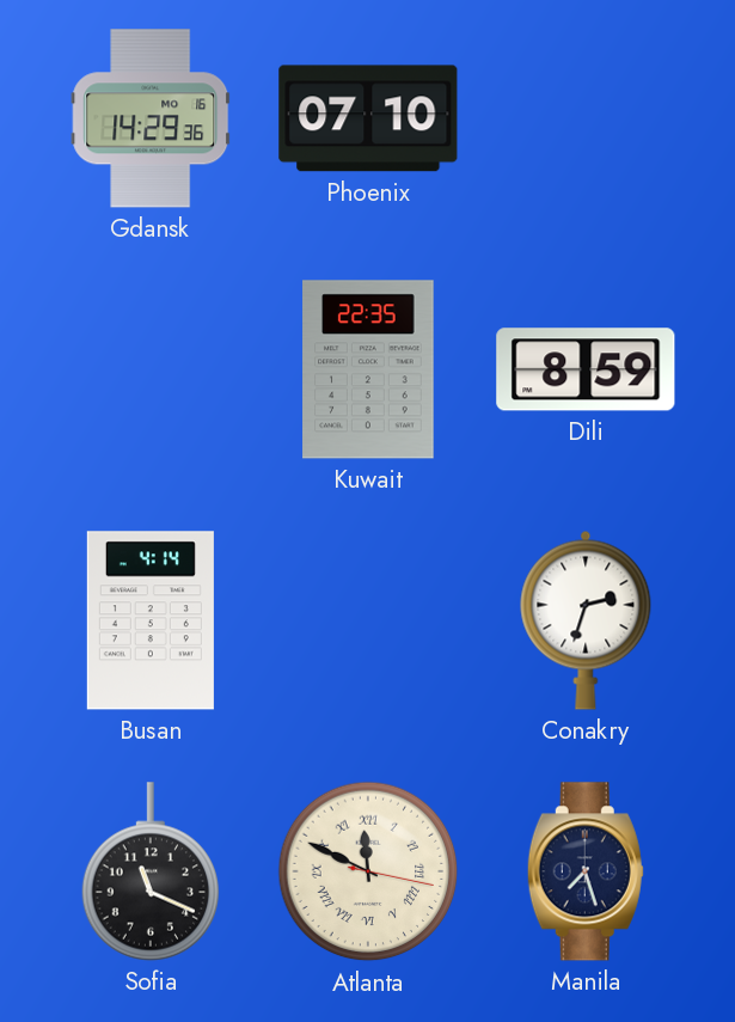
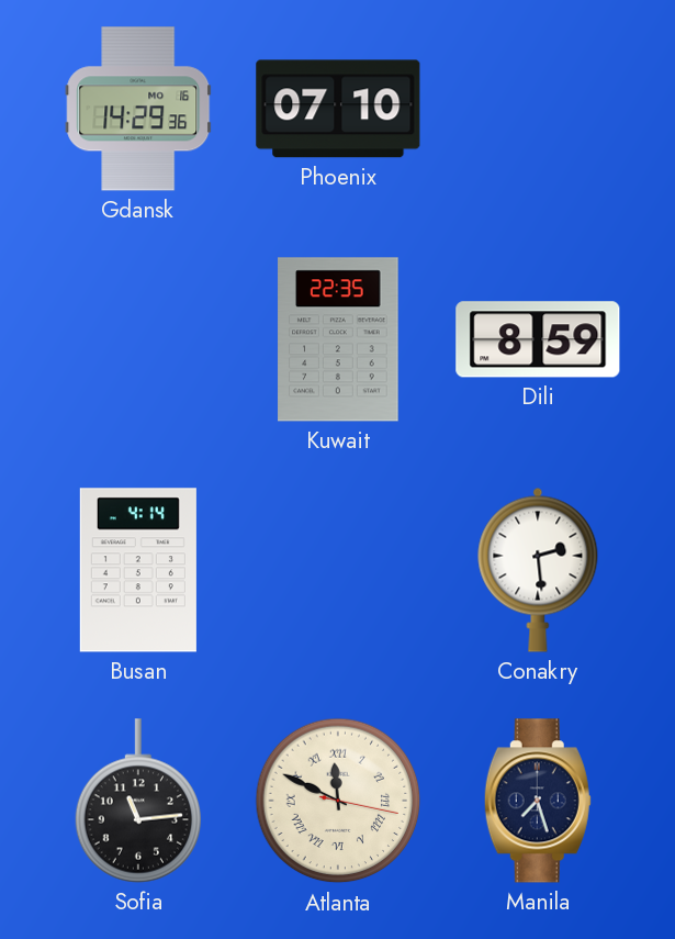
Conakry: 2:33 -> 2:29
Sofia: 11:19 -> 11:14
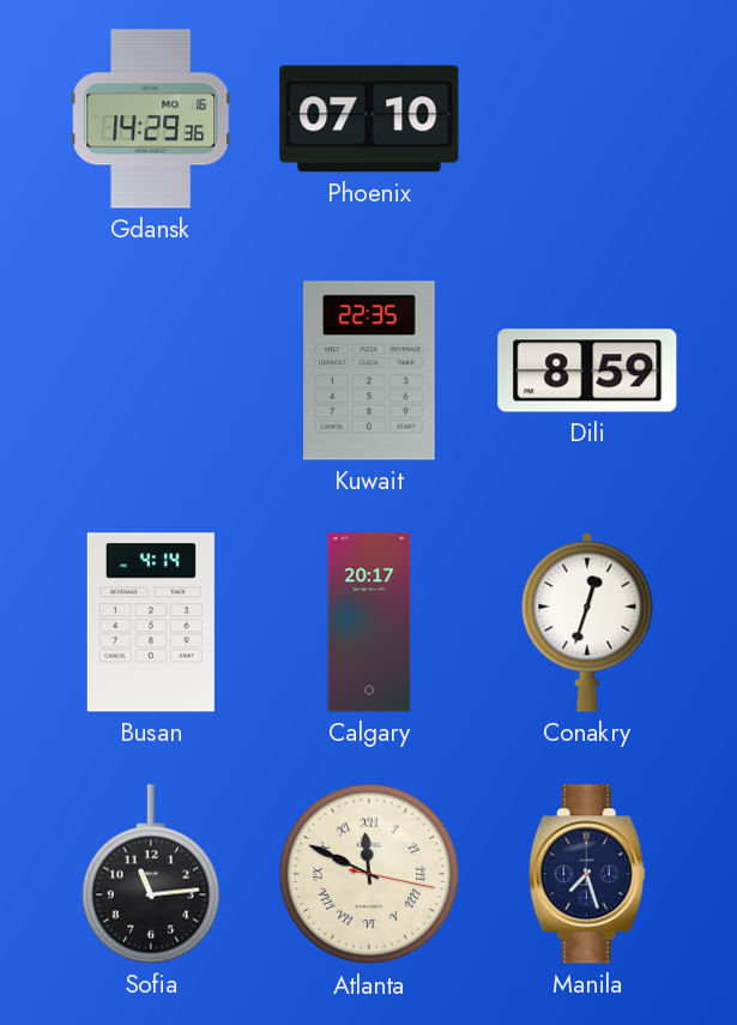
Calgary: none -> 20:17
Conakry: 2:29 -> 12:33
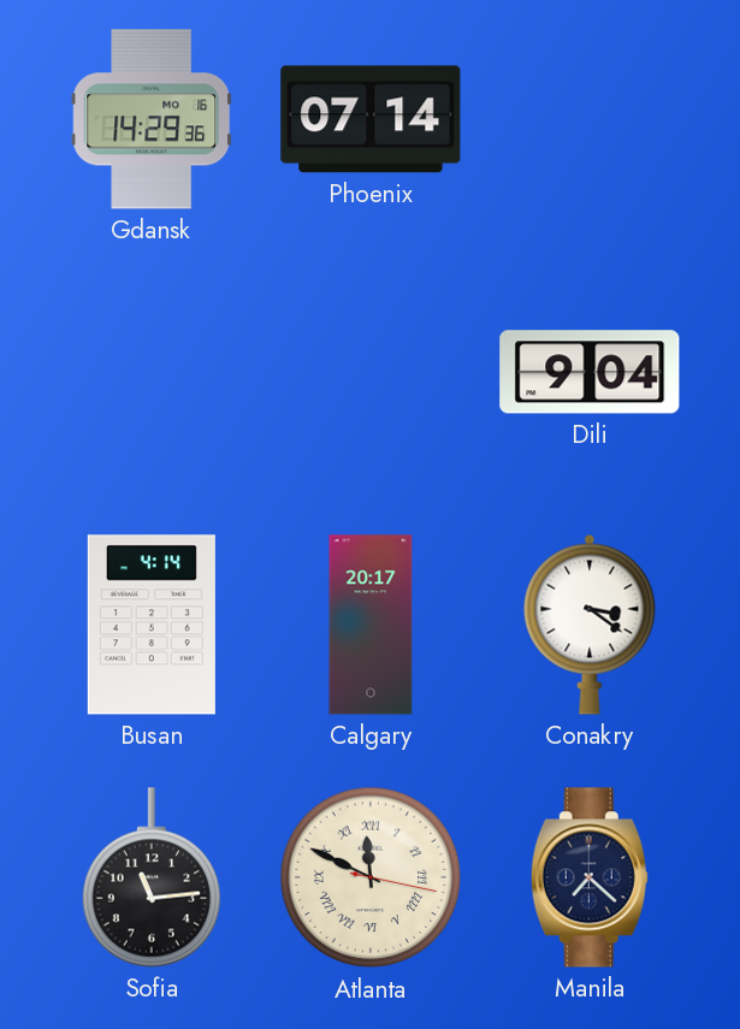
Phoenix: 07:10 -> 07:14
Kuwait: 22:35 -> none
Dili: 8:59 -> 9:04
Conakry: 12:33 -> 3:21
Manila: 7:27 -> 7:22
